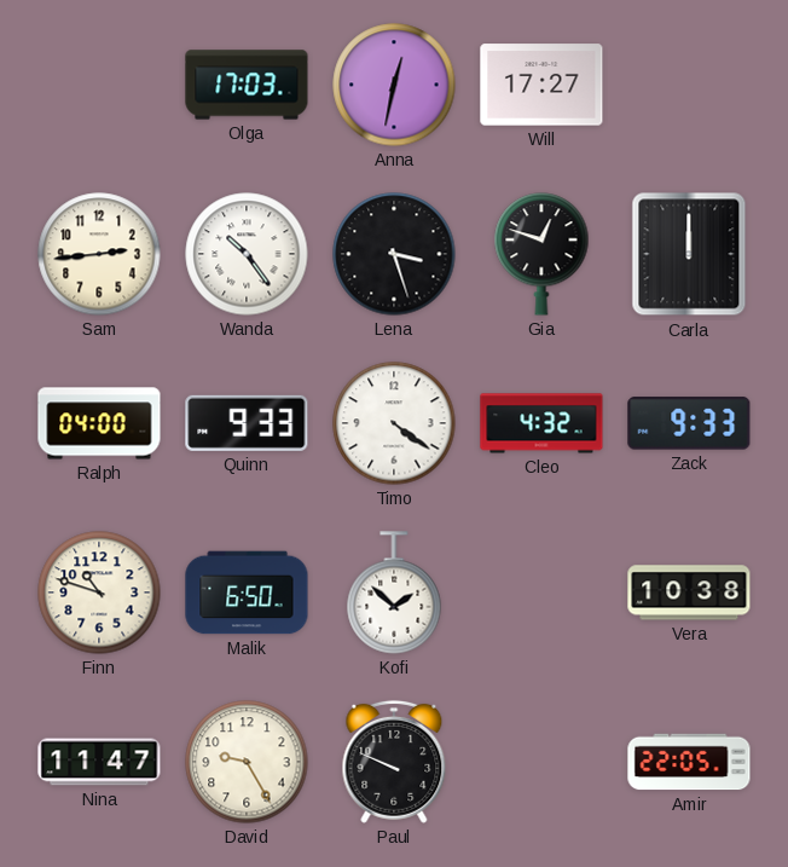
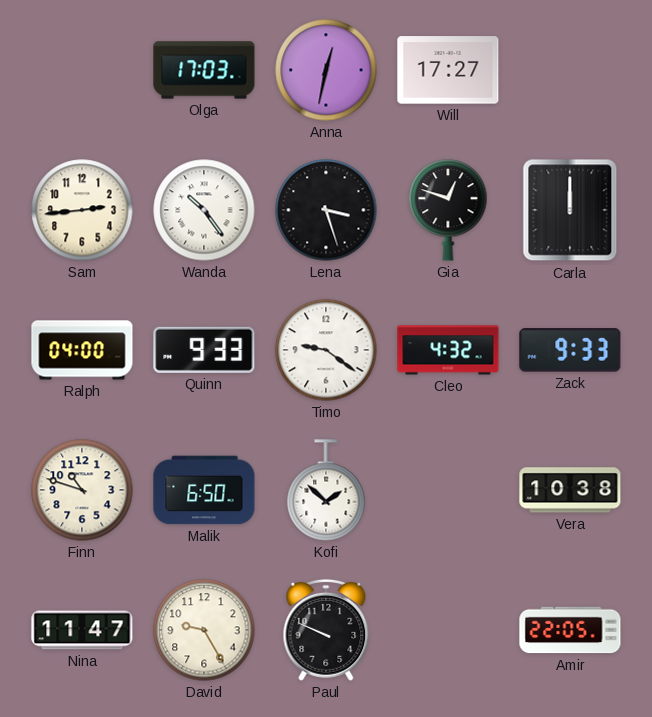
Timo: 4:21 -> 9:21
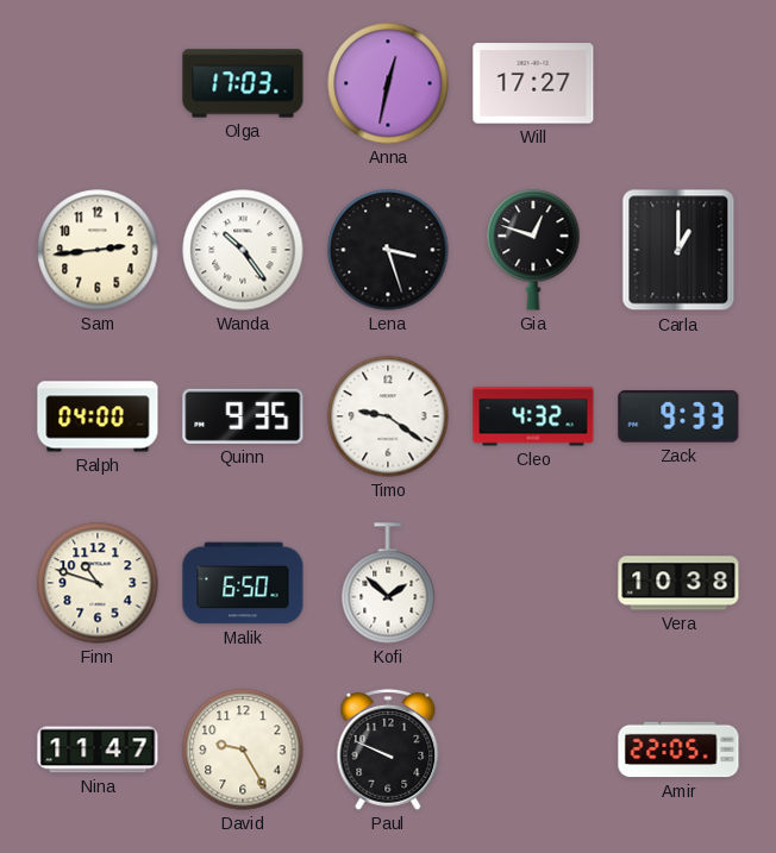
Carla: 12:00 -> 1:00
Quinn: 9:33 -> 9:35
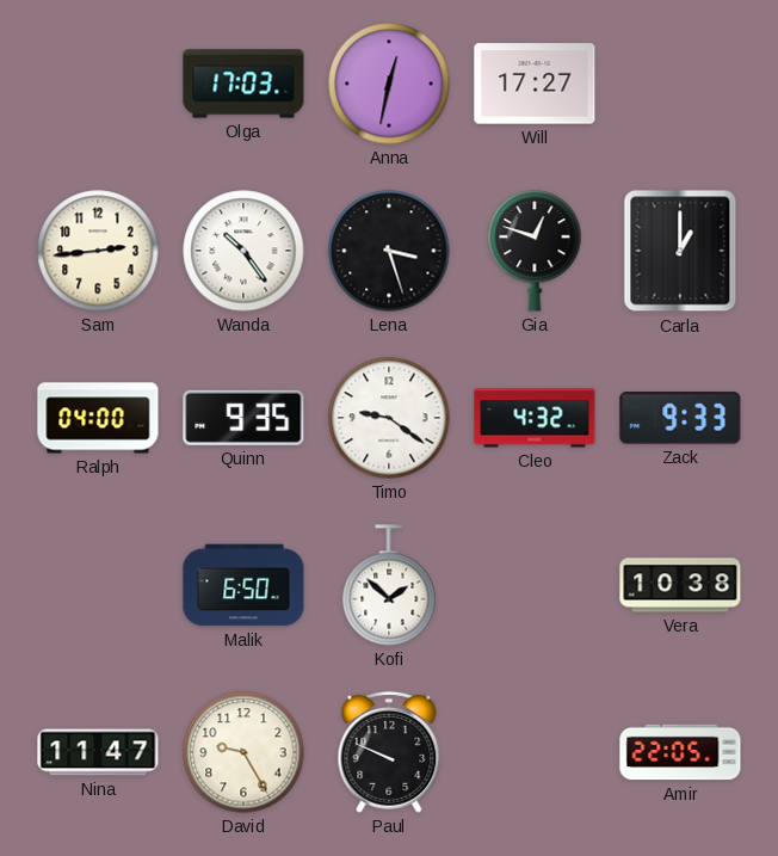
Finn: 10:48 -> none
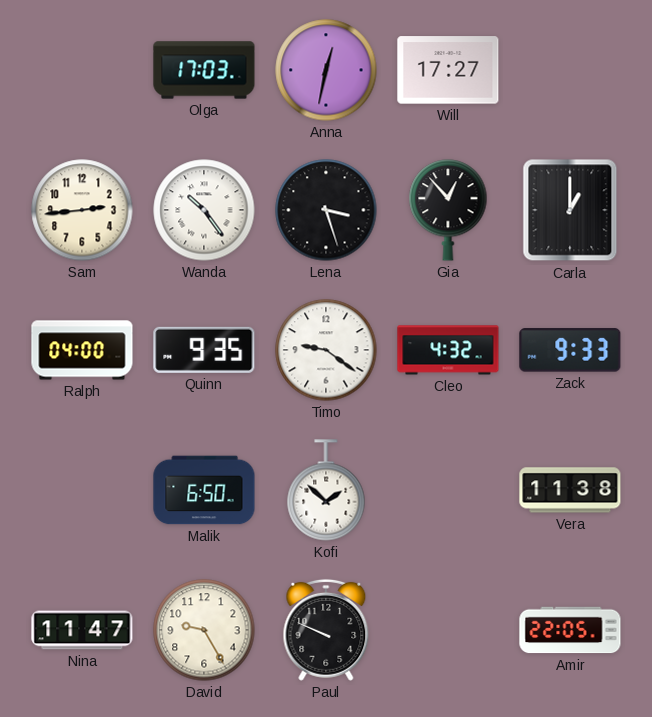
Gia: 12:48 -> 12:53
Vera: 10:38 -> 11:38
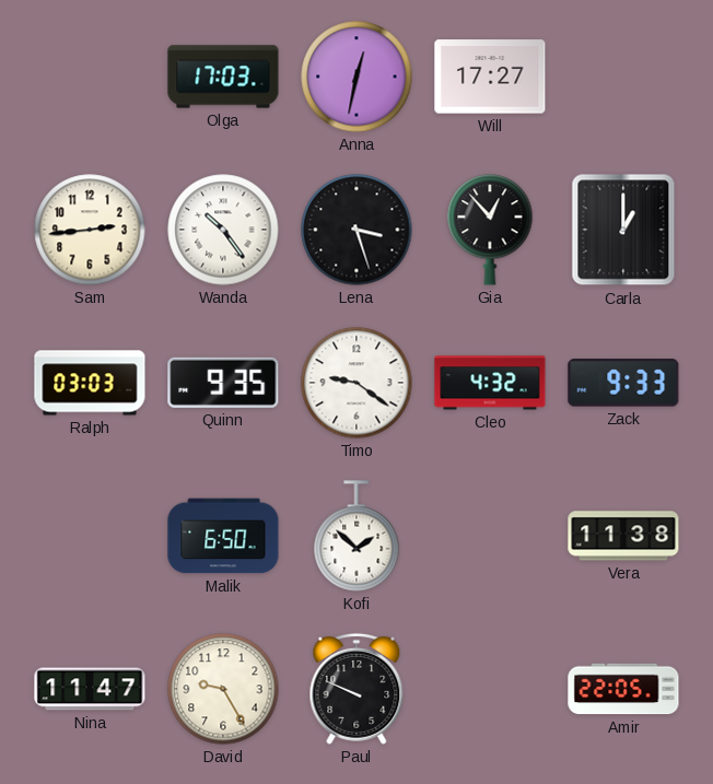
Ralph: 04:00 -> 03:03
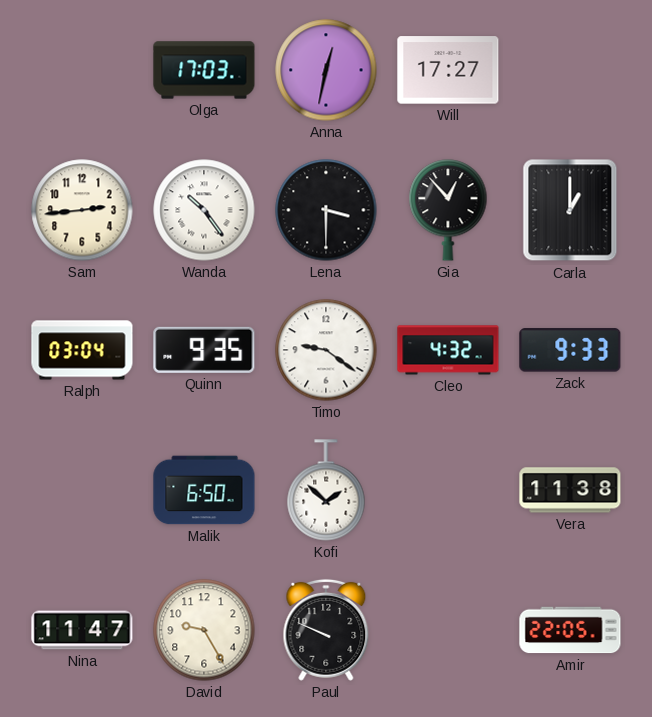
Lena: 3:27 -> 3:30
Ralph: 03:03 -> 03:04
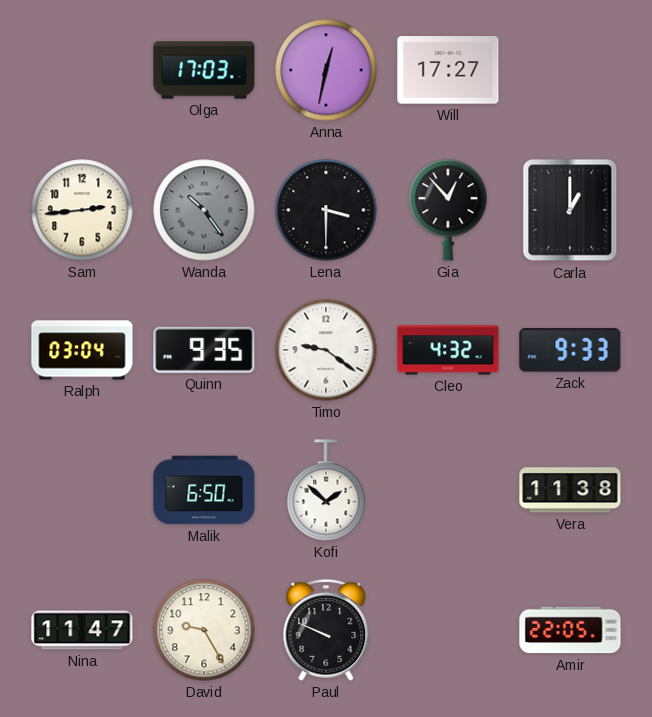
Wanda dial: white -> grey
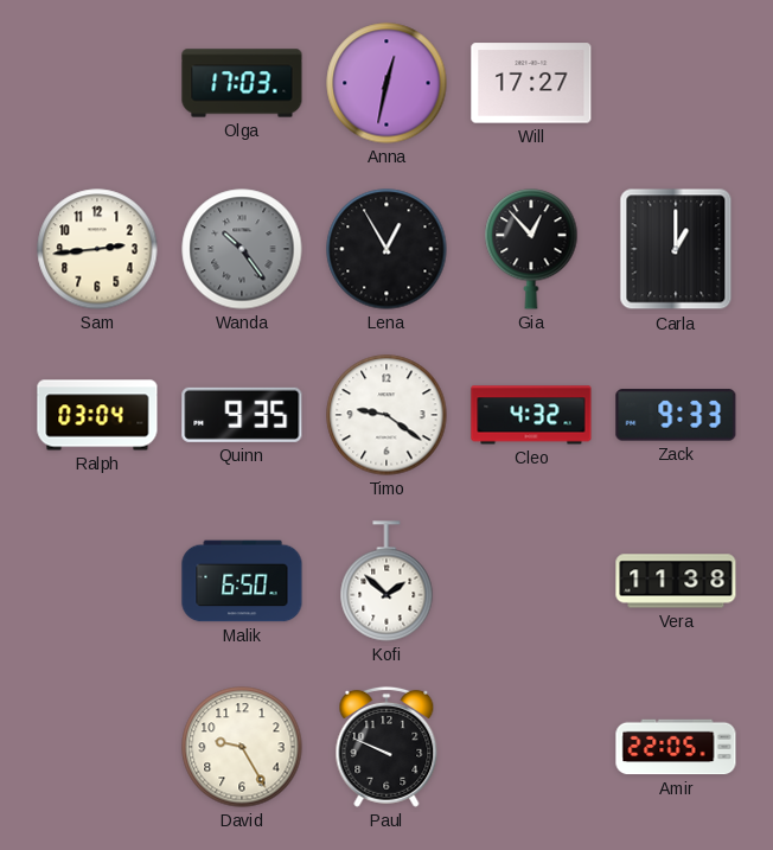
Lena: 3:30 -> 12:55
Nina: 11:47 -> none
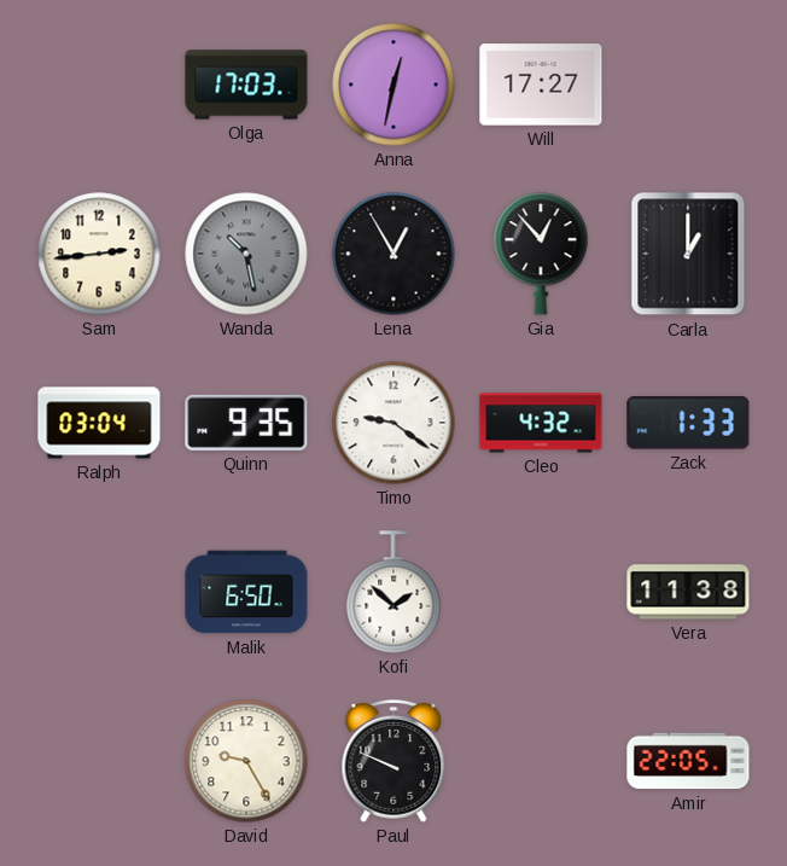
Wanda: 10:24 -> 10:28
Zack: 9:33 -> 1:33
